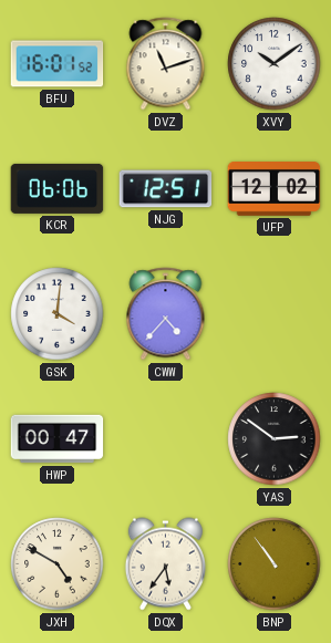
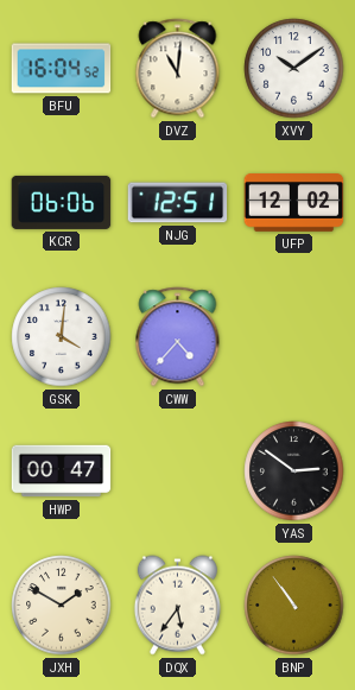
BFU: 16:01 -> 16:04
DVZ: 11:12 -> 11:01
JXH: 4:50 -> 1:50
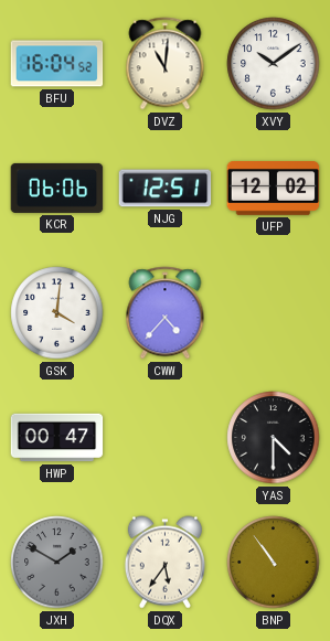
YAS: 2:51 -> 4:30
JXH dial: cream -> grey
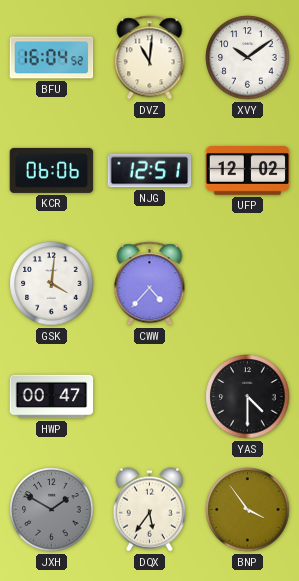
BNP: 10:54 -> 3:54
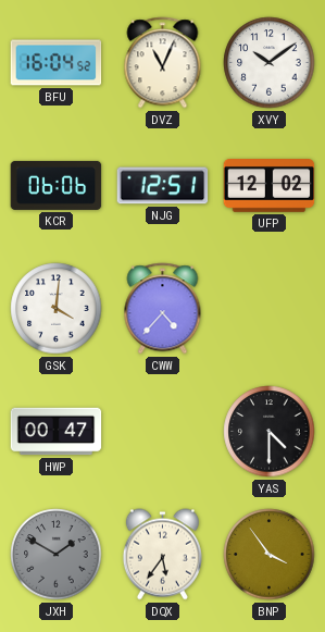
DVZ: 11:01 -> 11:04
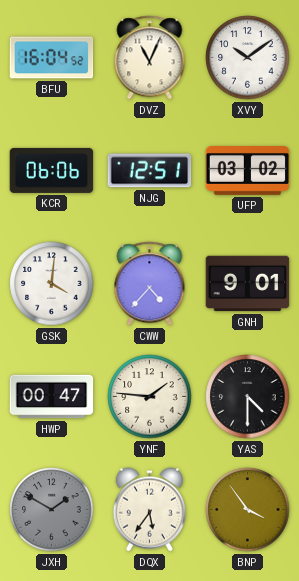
UFP: 12:02 -> 03:02
GNH: none -> 9:01
YNF: none -> 1:46
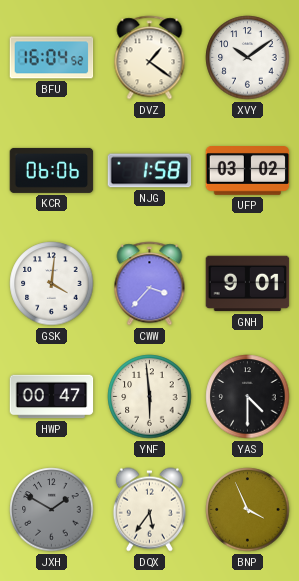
DVZ: 11:04 -> 1:21
NJG: 12:51 -> 1:58
CWW: 4:37 -> 3:37
YNF: 1:46 -> 5:59
BNP: 3:54 -> 3:56
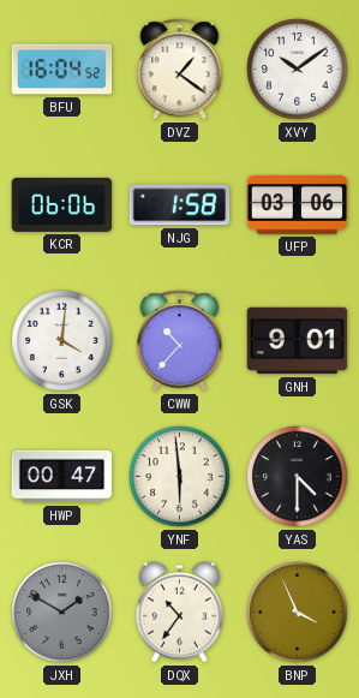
UFP: 03:02 -> 03:06
CWW: 3:37 -> 10:37
DQX: 5:36 -> 10:36
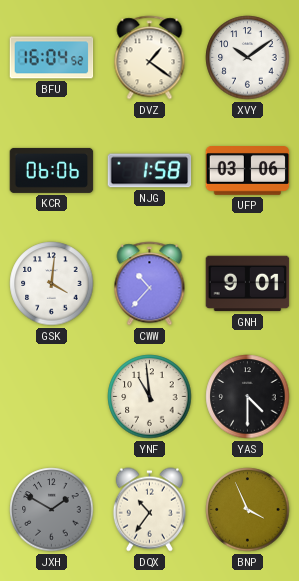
HWP: 00:47 -> none
YNF: 5:59 -> 10:59
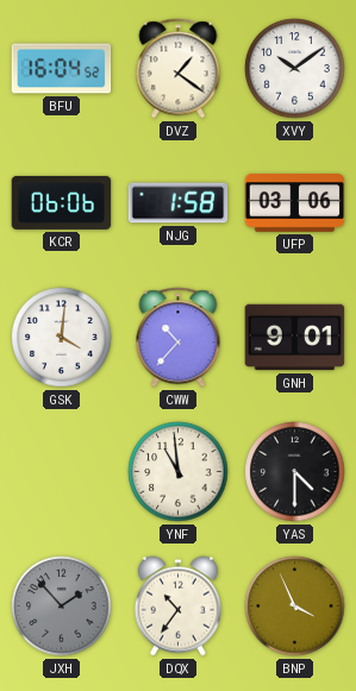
JXH: 1:50 -> 1:53
